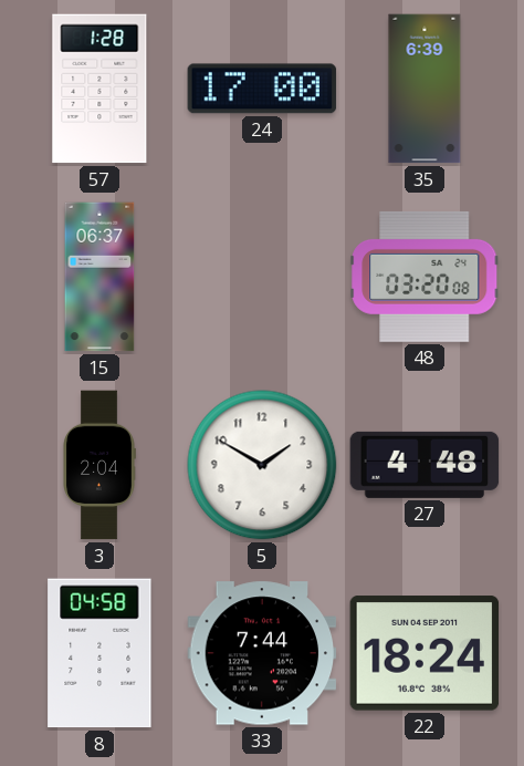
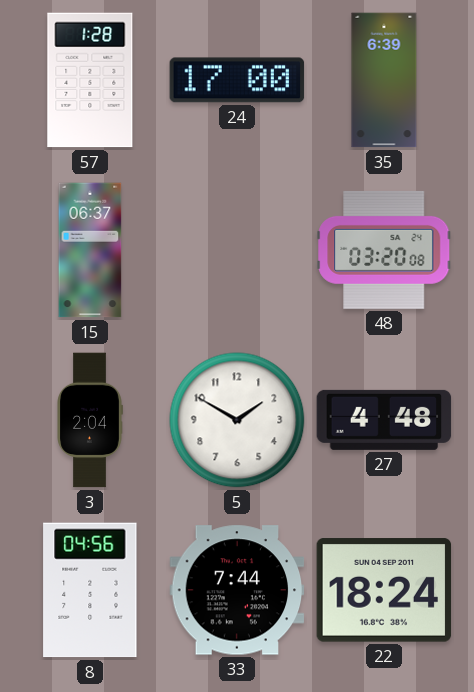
8: 04:58 -> 04:56
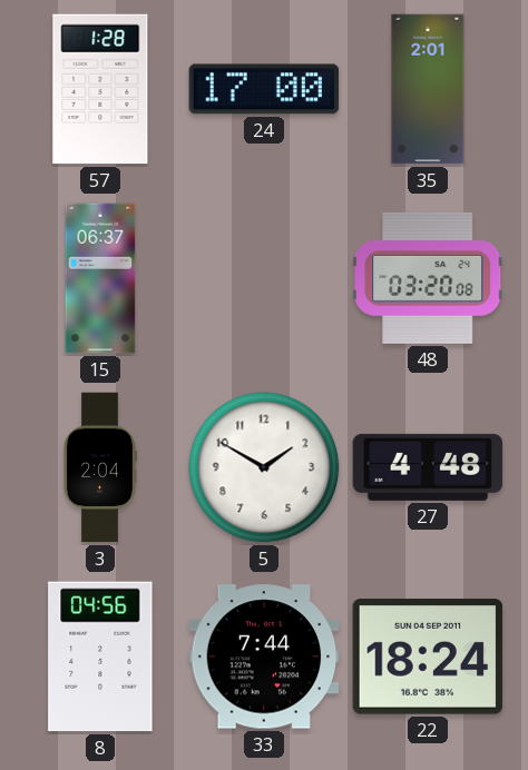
35: 6:39 -> 2:01
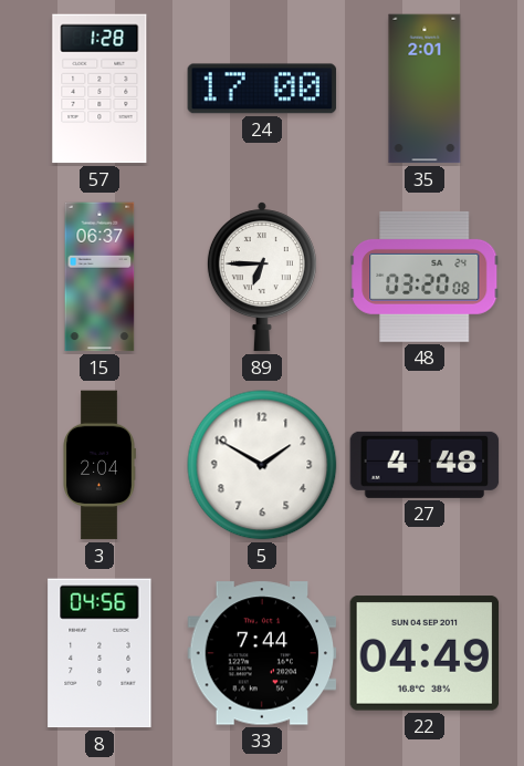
89: none -> 6:45
22: 18:24 -> 04:49
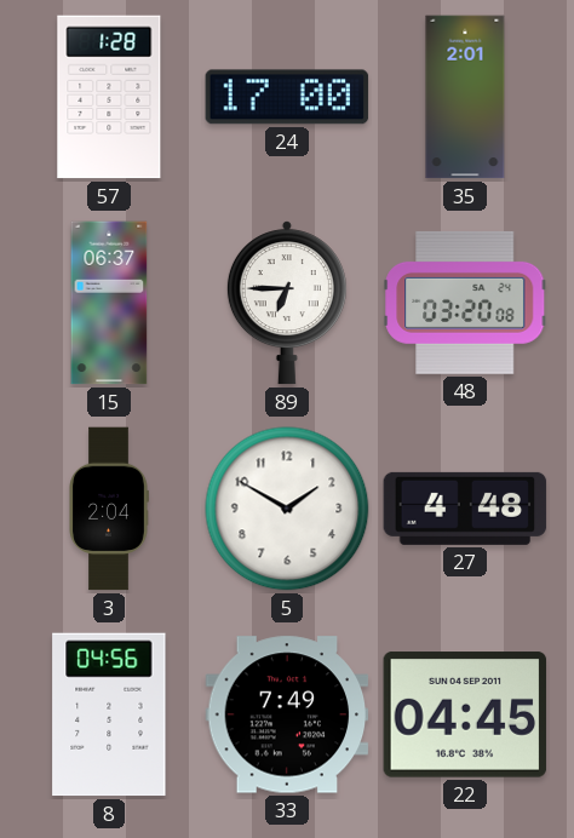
33: 7:44 -> 7:49
22: 04:49 -> 04:45
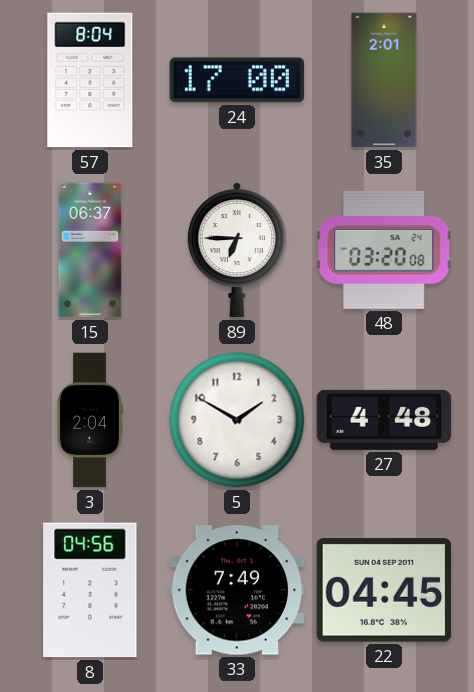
57: 1:28 -> 8:04
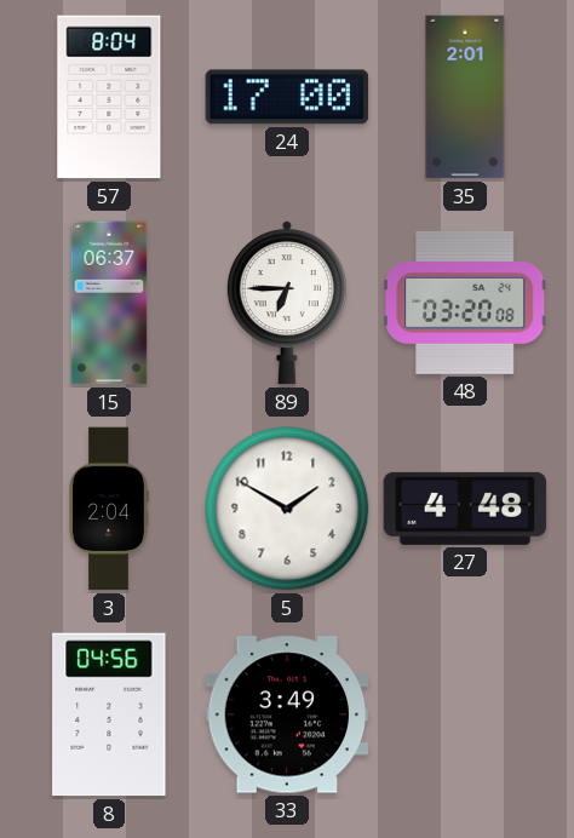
33: 7:49 -> 3:49
22: 04:45 -> none
